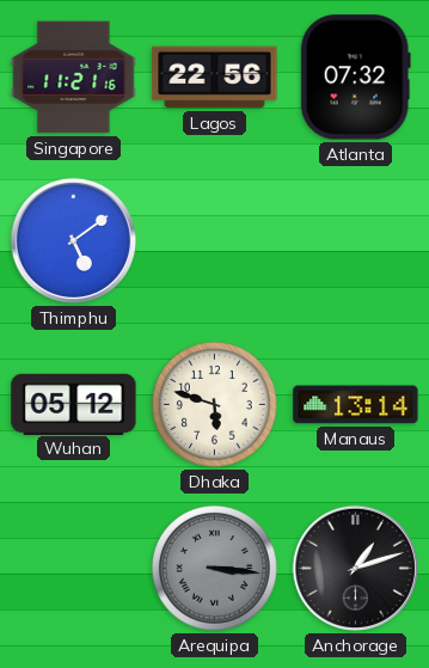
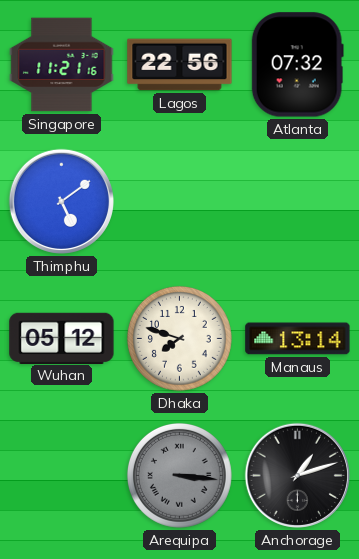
Dhaka: 5:48 -> 7:48
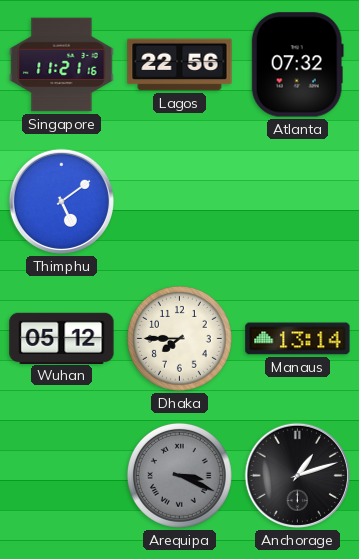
Dhaka: 7:48 -> 7:45
Arequipa: 3:16 -> 3:19
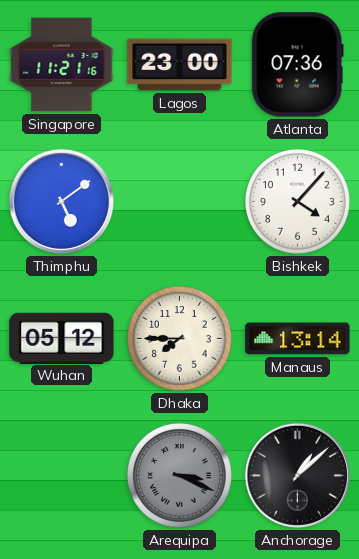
Lagos: 22:56 -> 23:00
Atlanta: 07:32 -> 07:36
Bishkek: none -> 4:07
Anchorage: 1:12 -> 1:08
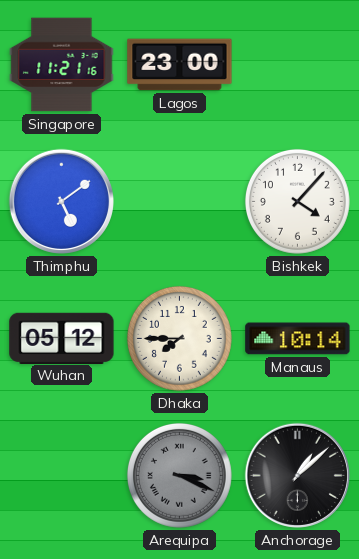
Atlanta: 07:36 -> none
Manaus: 13:14 -> 10:14
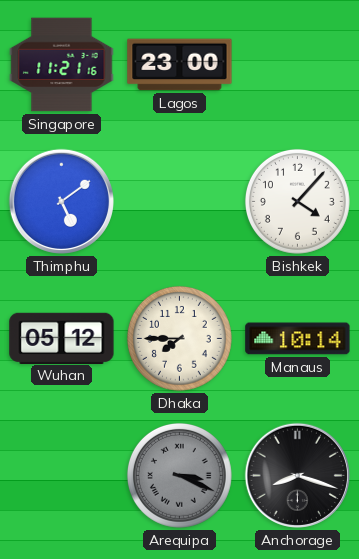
Anchorage: 1:08 -> 8:18
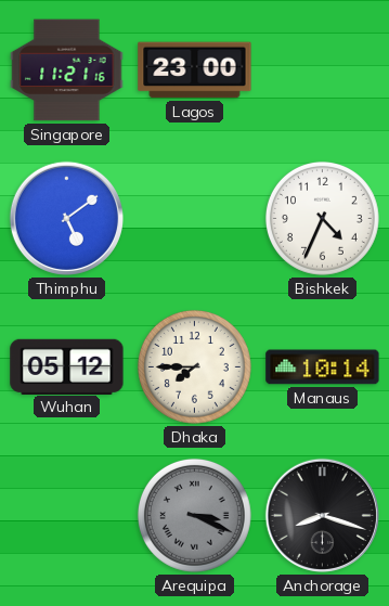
Bishkek: 4:07 -> 4:34
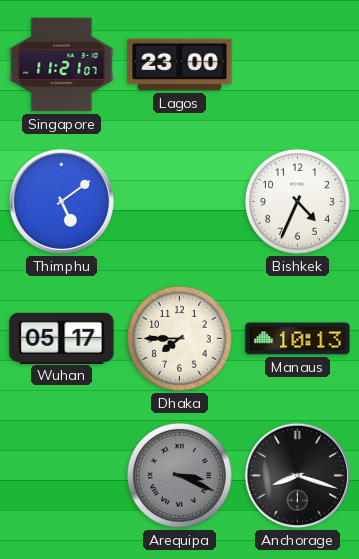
Singapore: 11:21:16 -> 11:21:07
Wuhan: 05:12 -> 05:17
Manaus: 10:14 -> 10:13
